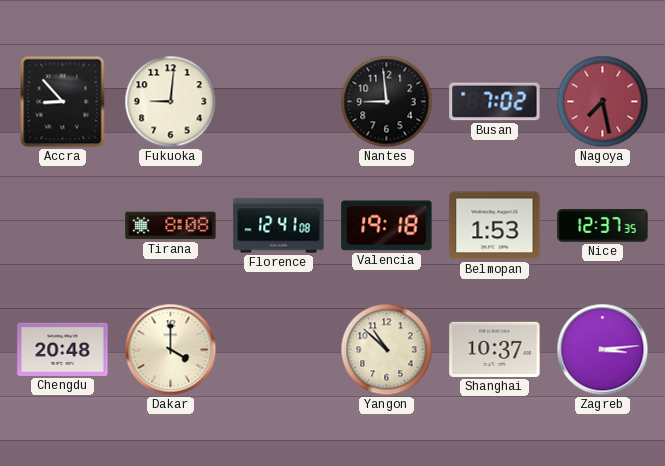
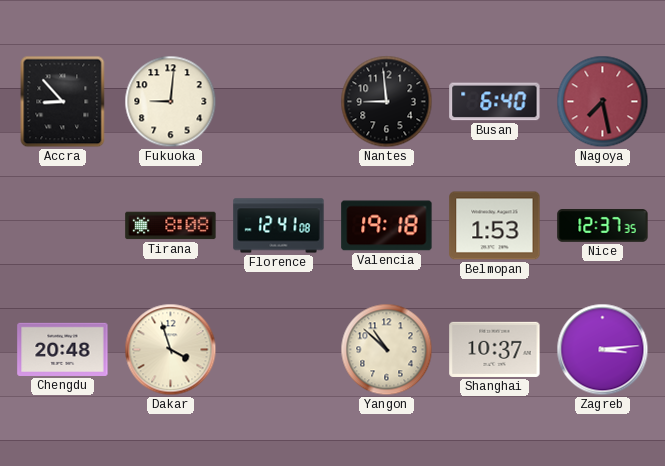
Busan: 7:02 -> 6:40
Dakar: 4:00 -> 3:57
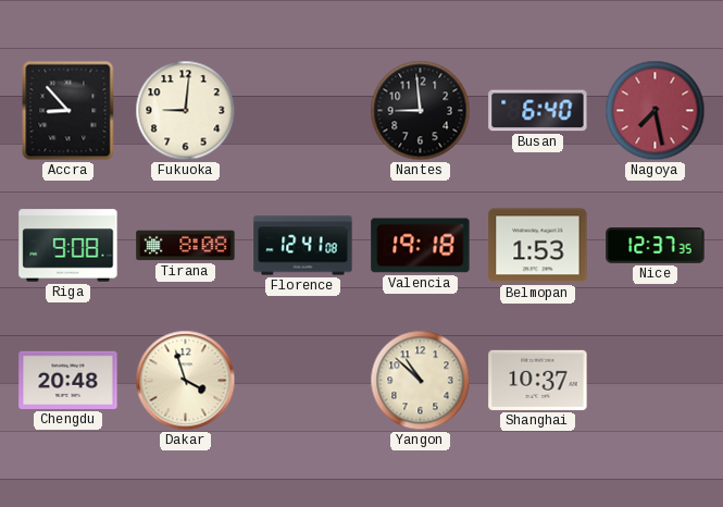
Riga: none -> 9:08
Zagreb: 3:14 -> none
